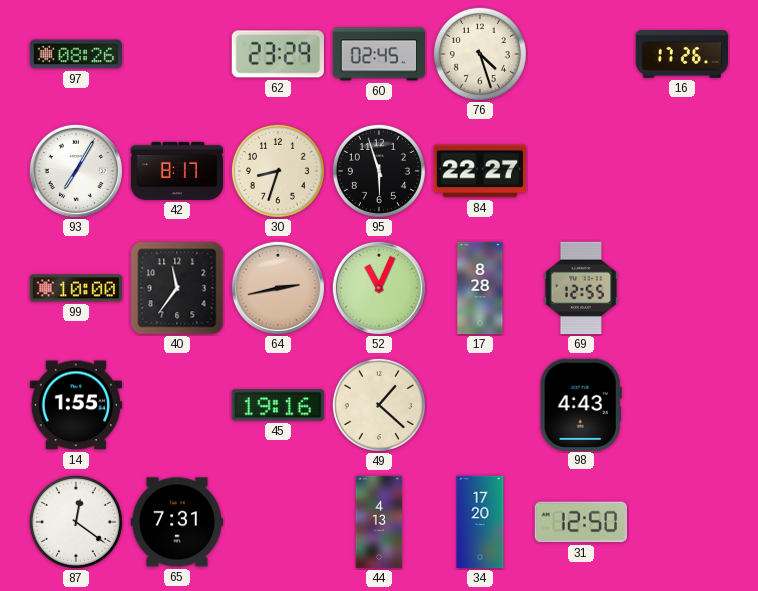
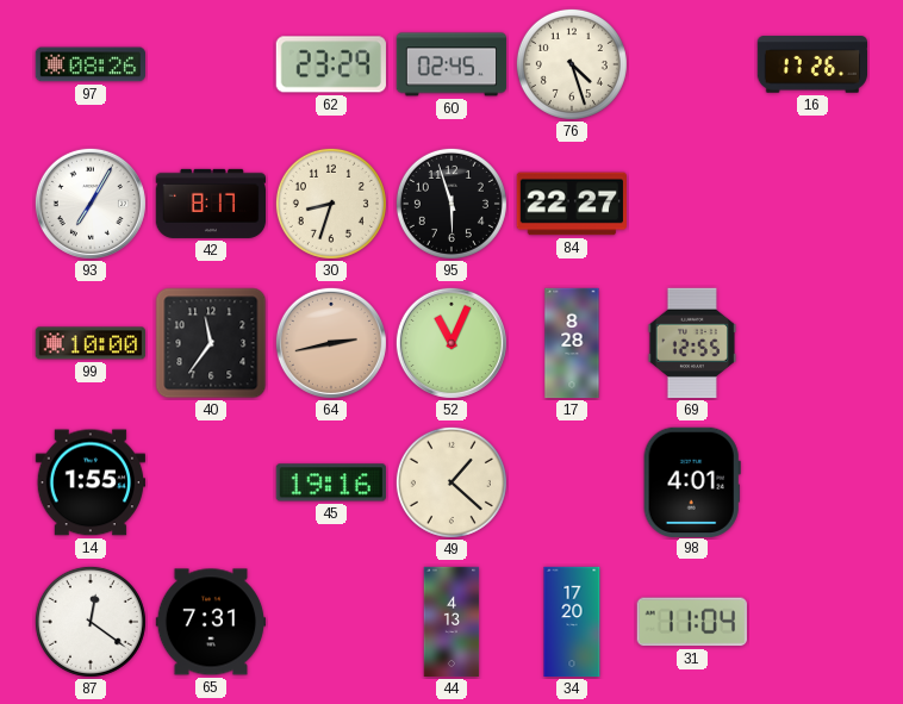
98: 4:43 -> 4:01
31: 12:50 -> 11:04
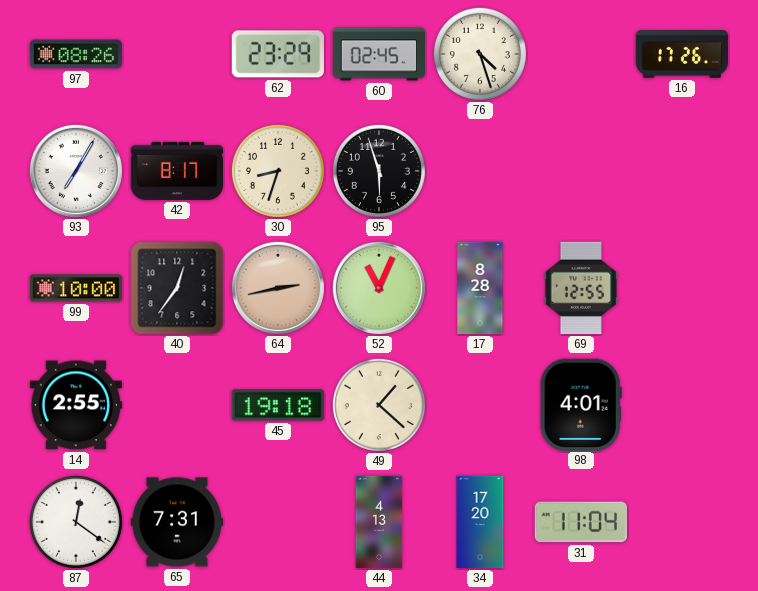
84: 22:27 -> none
40: 11:36 -> 12:36
14: 1:55 -> 2:55
45: 19:16 -> 19:18
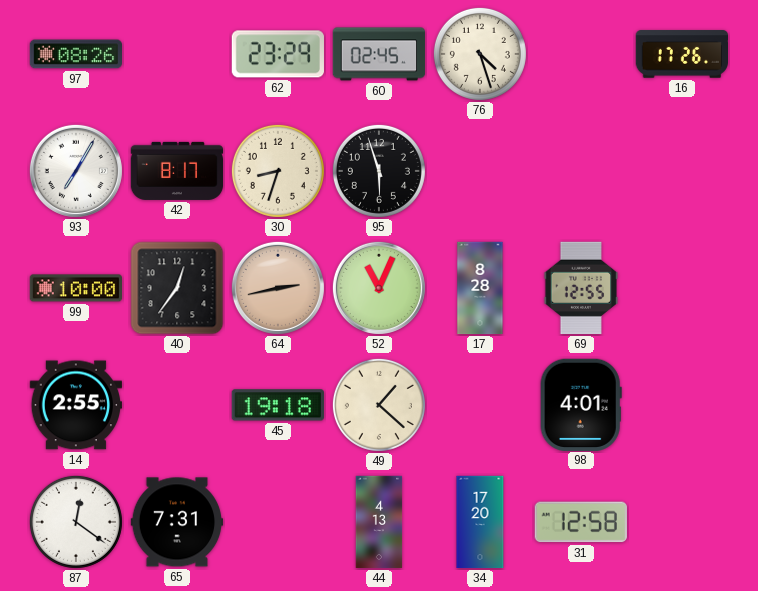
31: 11:04 -> 12:58
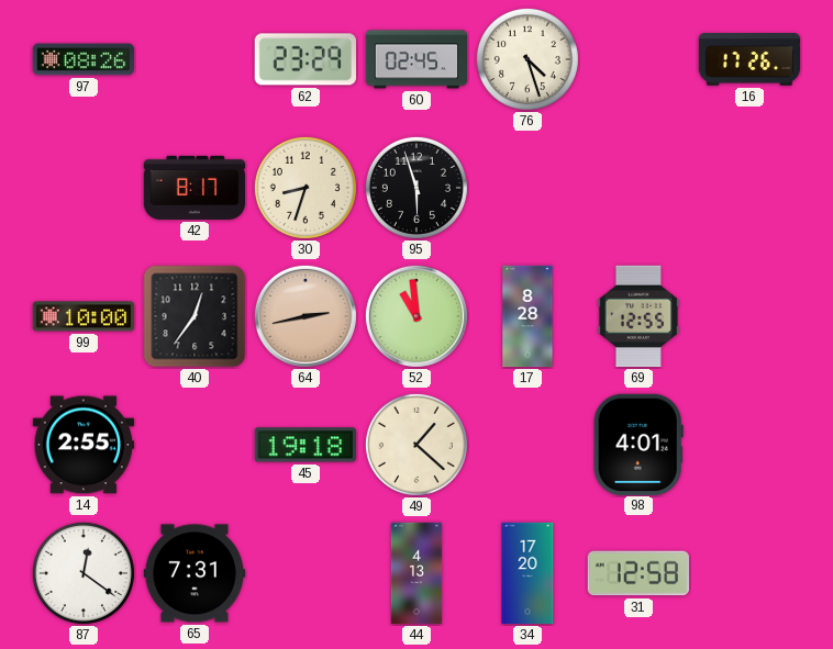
93: 7:05 -> none
52: 11:04 -> 10:59
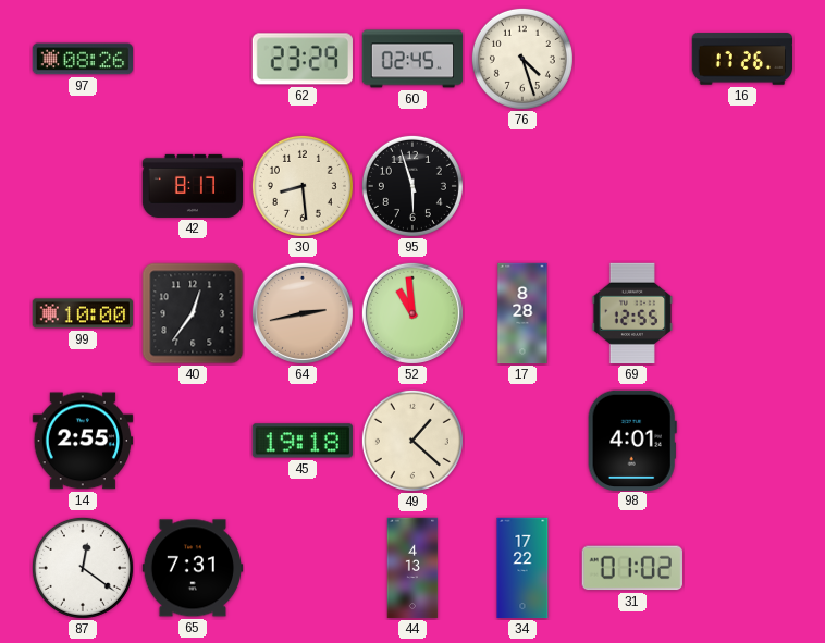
30: 8:33 -> 8:29
34: 17:20 -> 17:22
31: 12:58 -> 01:02
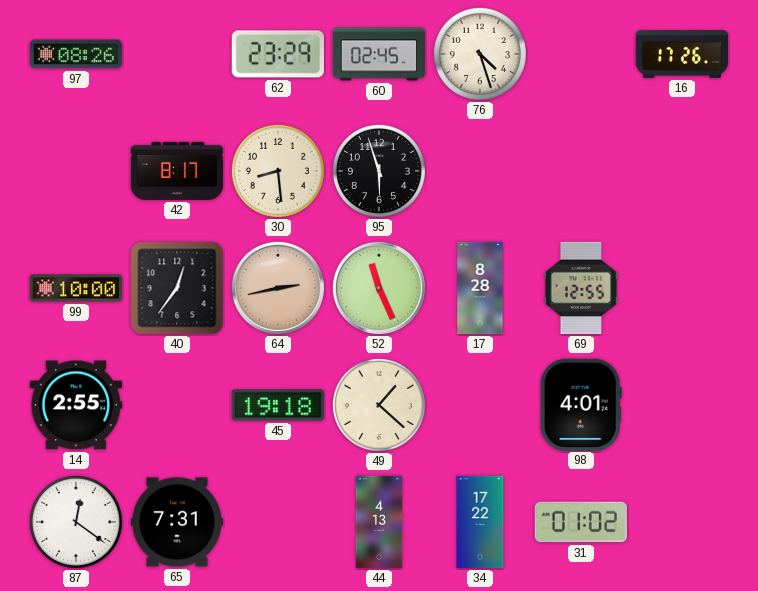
52: 10:59 -> 11:26
